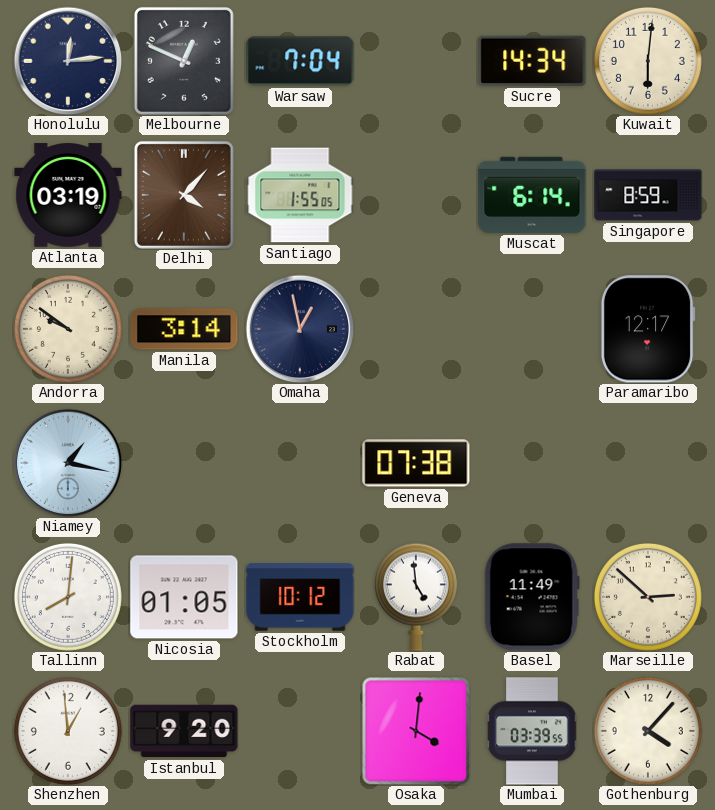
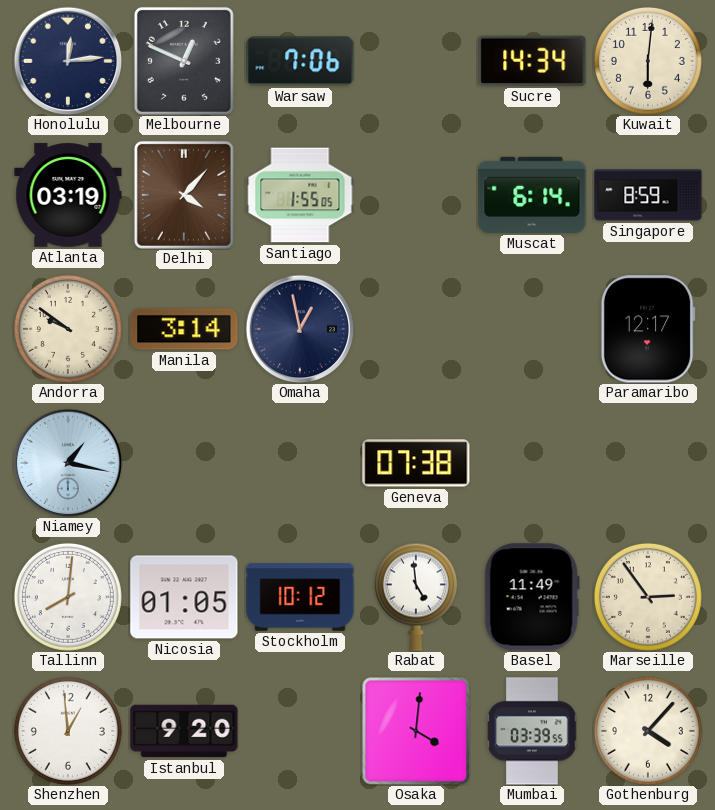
Warsaw: 7:04 -> 7:06
Marseille: 2:52 -> 2:54
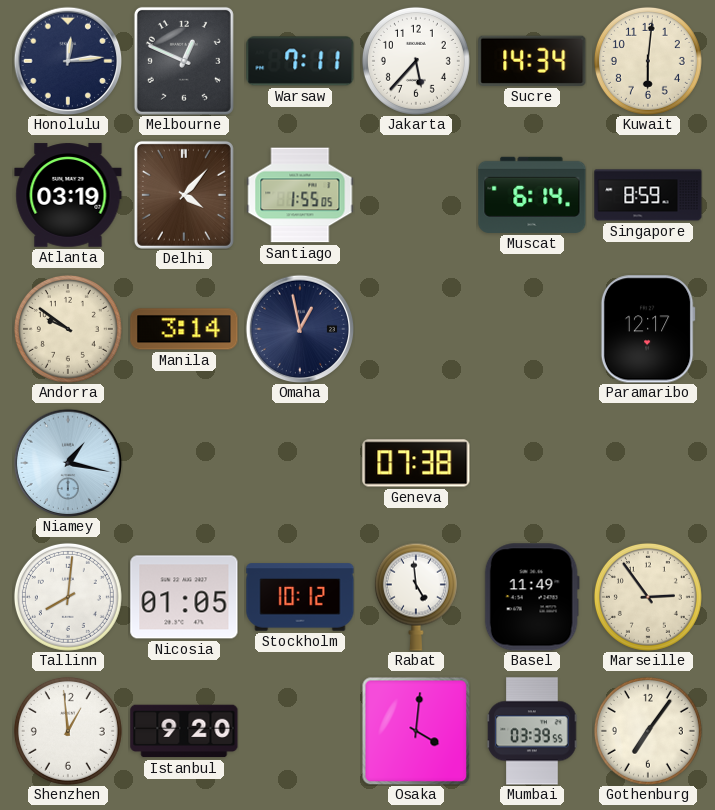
Warsaw: 7:06 -> 7:11
Jakarta: none -> 5:37
Gothenburg: 4:07 -> 7:06
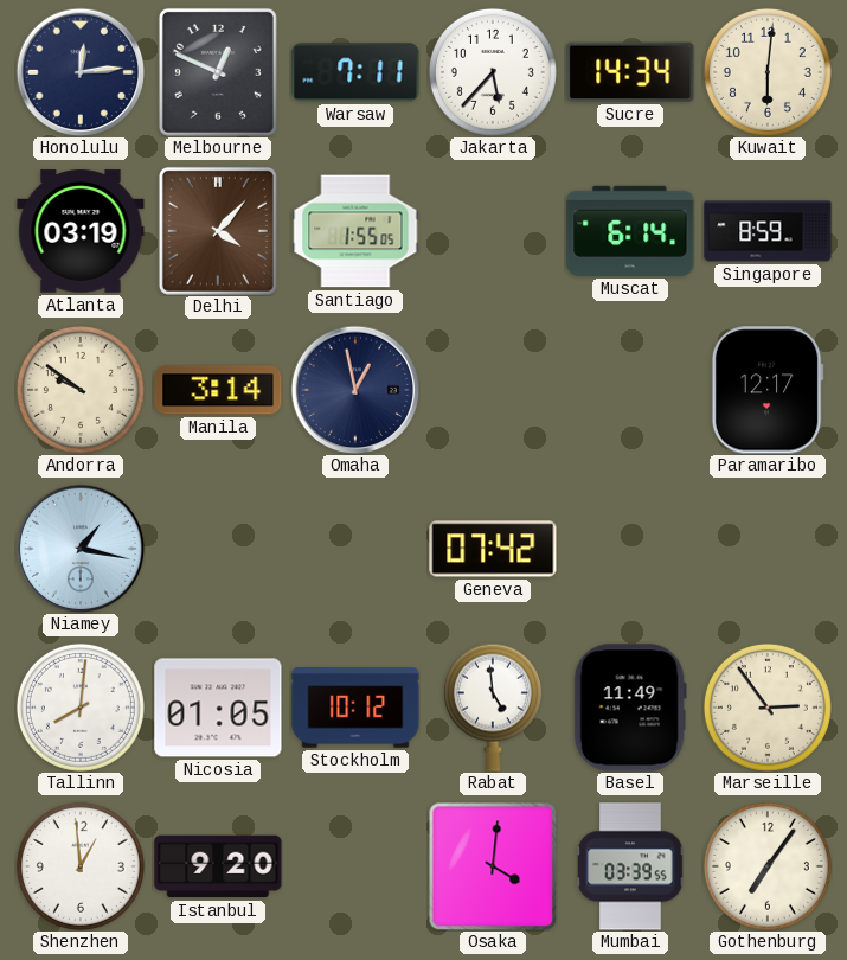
Geneva: 07:38 -> 07:42
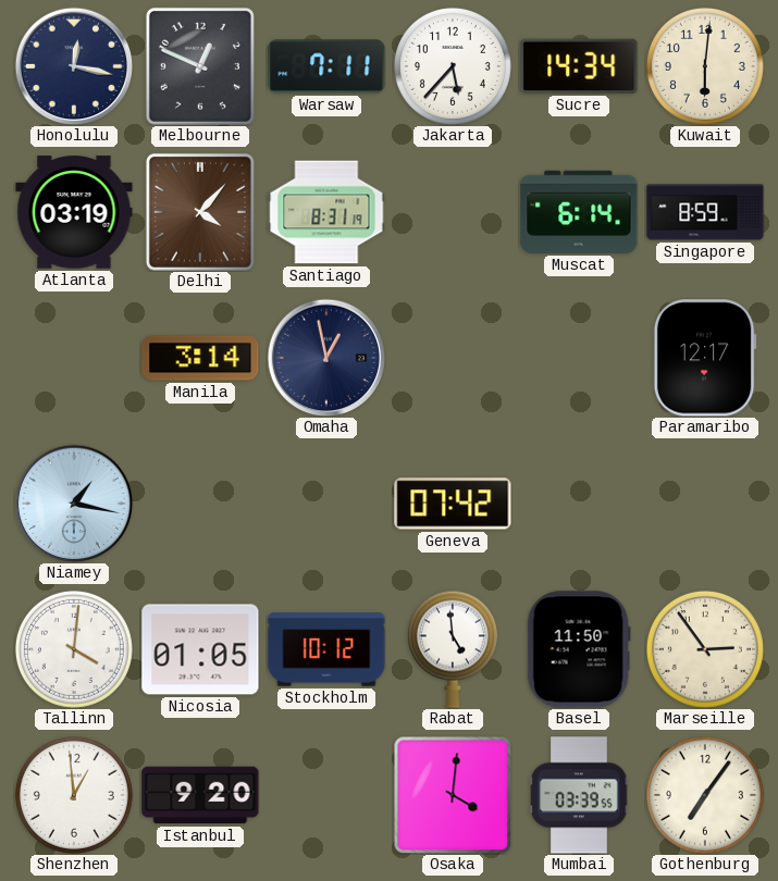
Honolulu: 12:14 -> 12:17
Santiago: 1:55 -> 8:31
Andorra: 9:51 -> none
Tallinn: 8:01 -> 4:01
Basel: 11:49 -> 11:50
